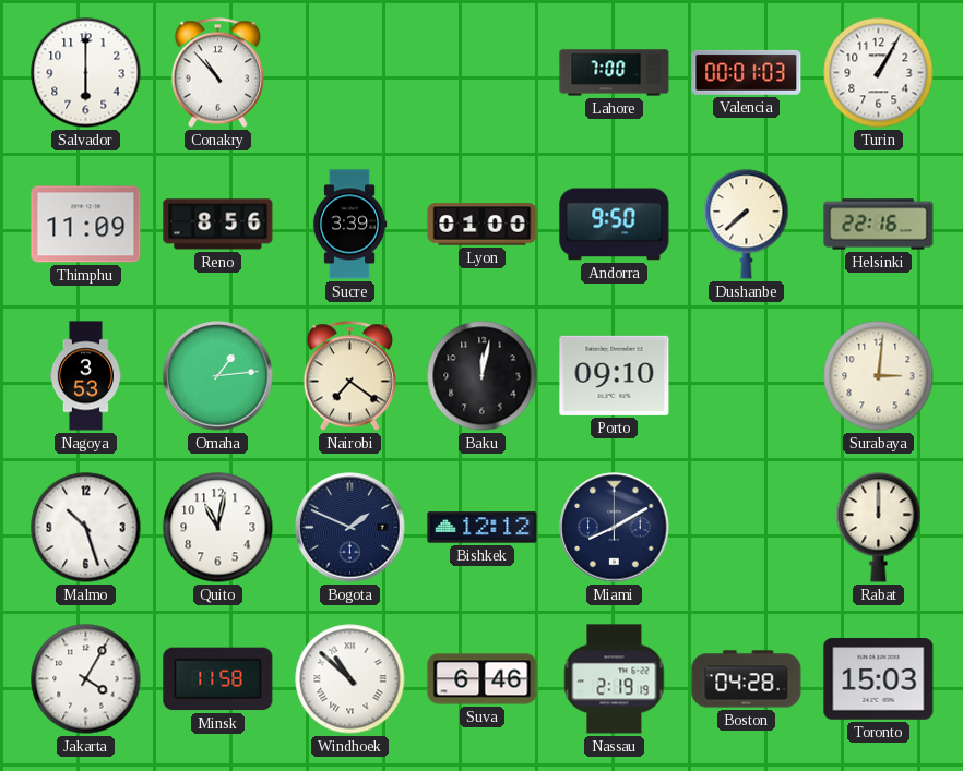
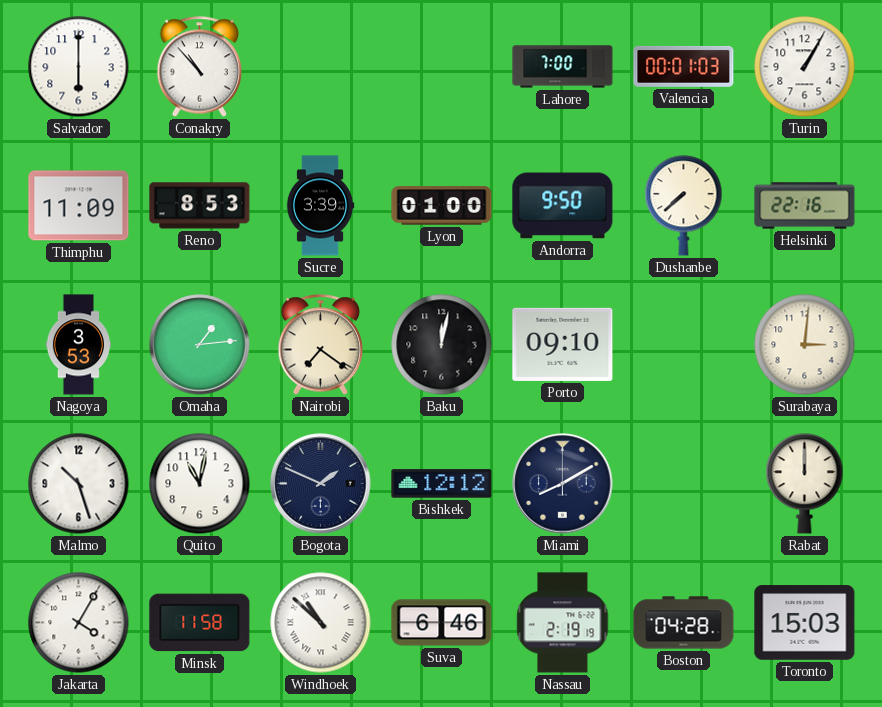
Reno: 8:56 -> 8:53
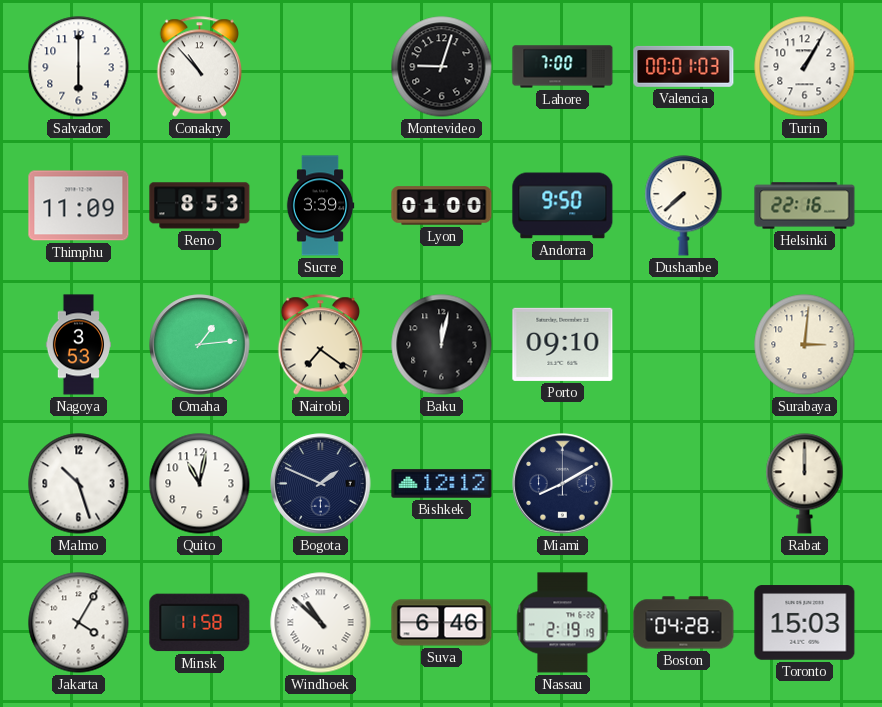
Montevideo: none -> 9:03
